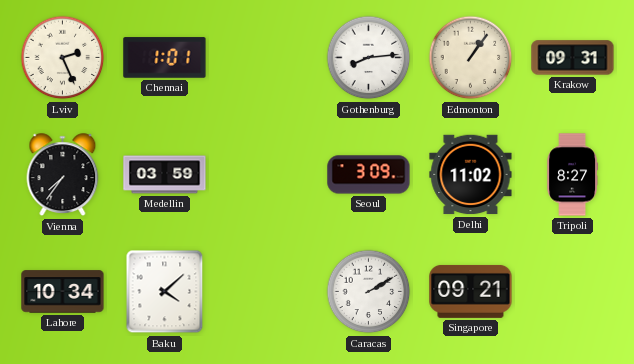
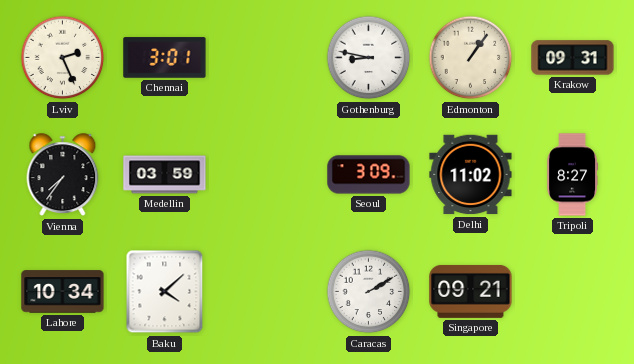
Chennai: 1:01 -> 3:01
Gothenburg: 8:14 -> 8:47
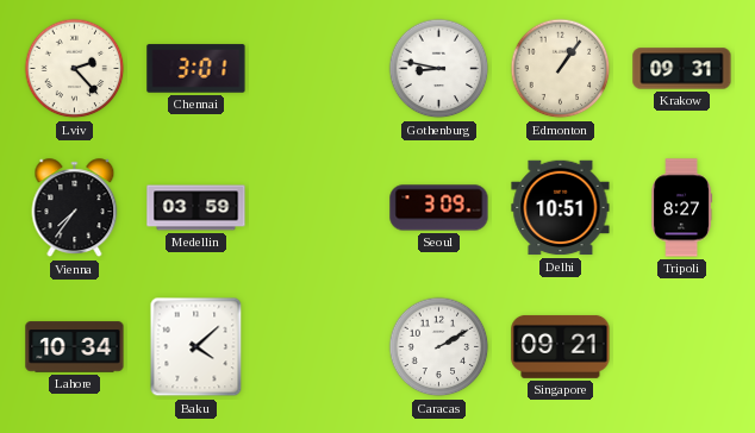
Lviv: 2:26 -> 2:23
Delhi: 11:02 -> 10:51
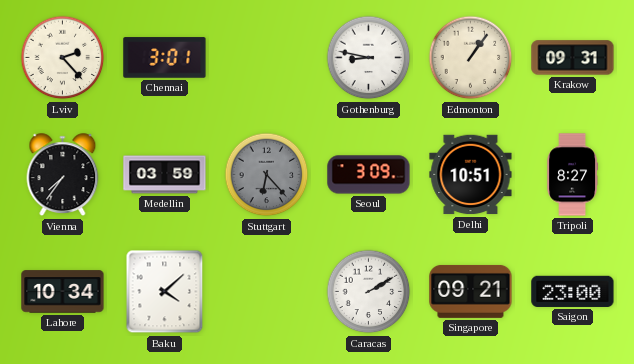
Stuttgart: none -> 6:23
Saigon: none -> 23:00
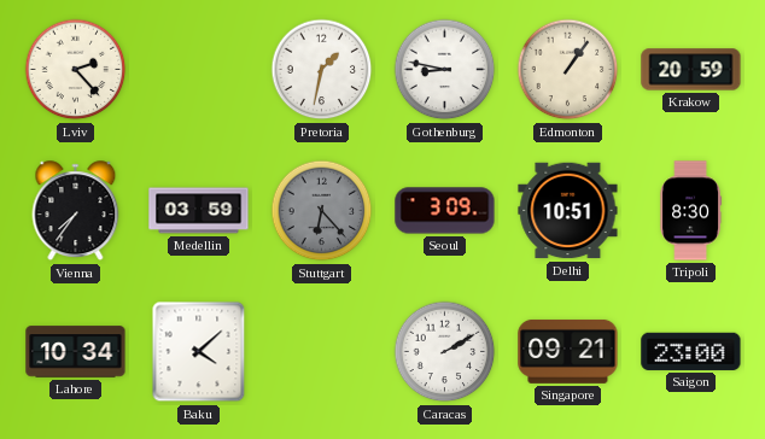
Chennai: 3:01 -> none
Pretoria: none -> 1:32
Krakow: 09:31 -> 20:59
Tripoli: 8:27 -> 8:30
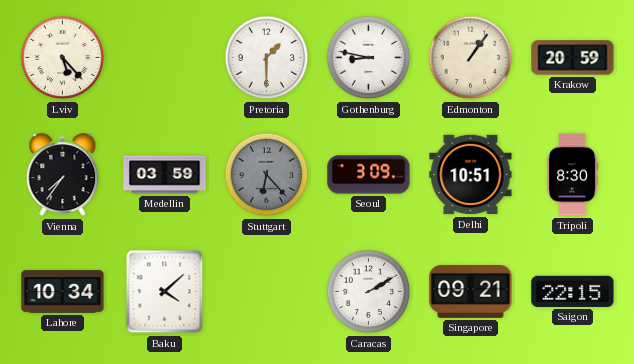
Lviv: 2:23 -> 5:23
Pretoria: 1:32 -> 1:30
Saigon: 23:00 -> 22:15
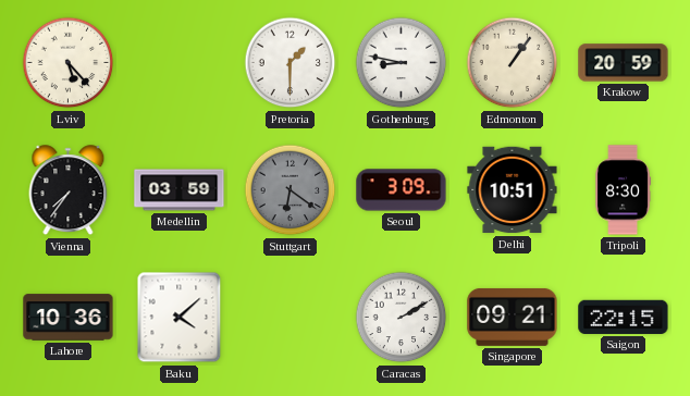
Stuttgart: 6:23 -> 6:21
Lahore: 10:34 -> 10:36
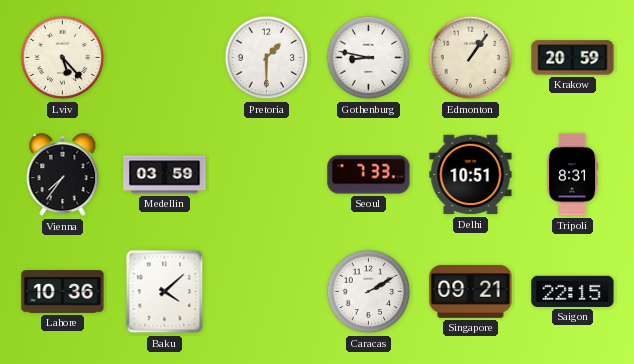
Stuttgart: 6:21 -> none
Seoul: 3:09 -> 7:33
Tripoli: 8:30 -> 8:31
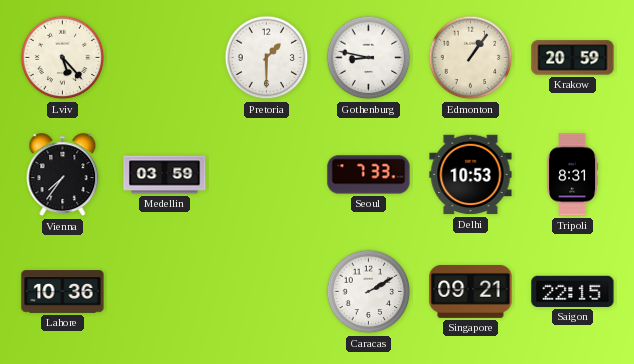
Delhi: 10:51 -> 10:53
Baku: 4:08 -> none
